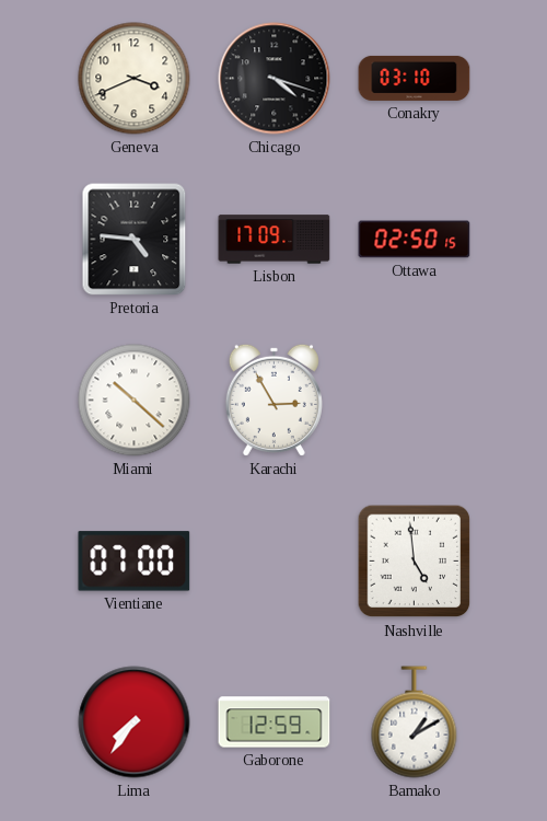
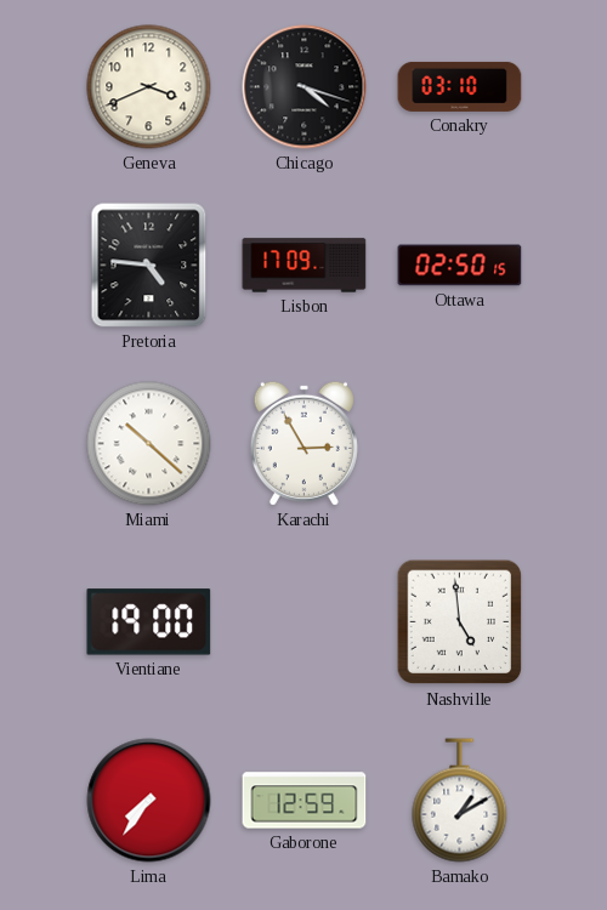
Vientiane: 07:00 -> 19:00
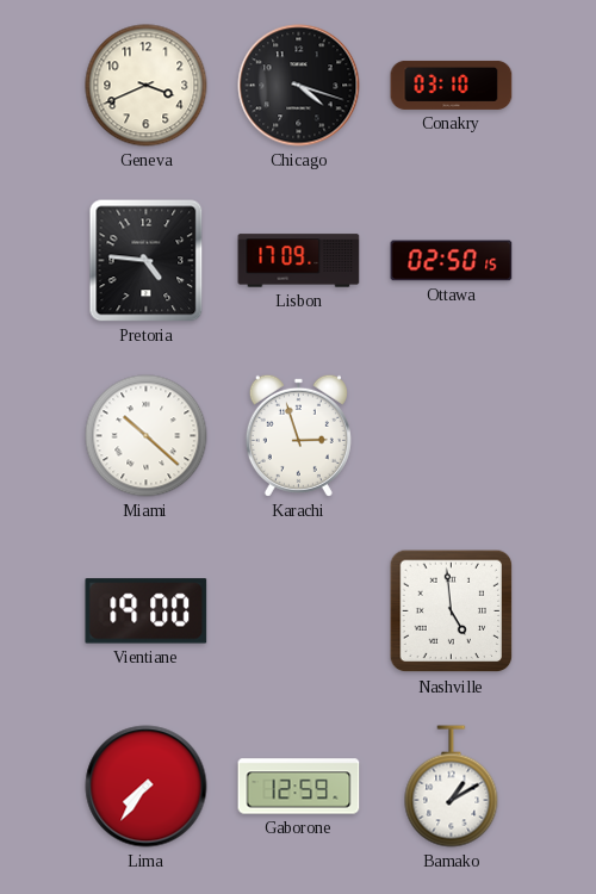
Karachi: 2:55 -> 2:57
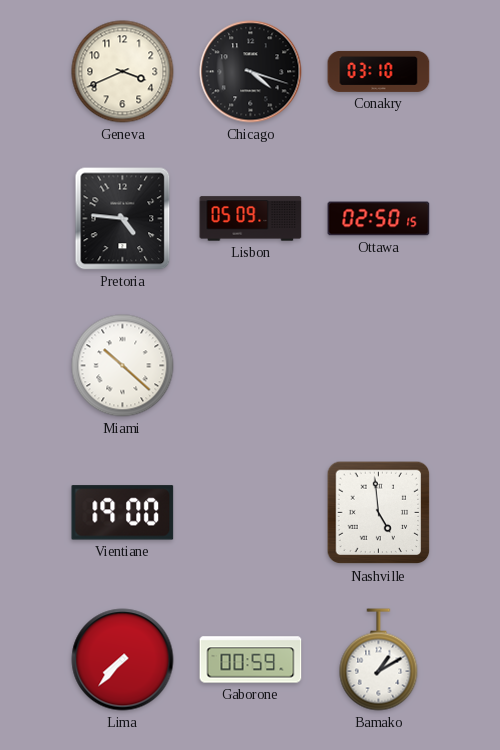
Lisbon: 17:09 -> 05:09
Karachi: 2:57 -> none
Lima: 7:36 -> 7:37
Gaborone: 12:59 -> 00:59
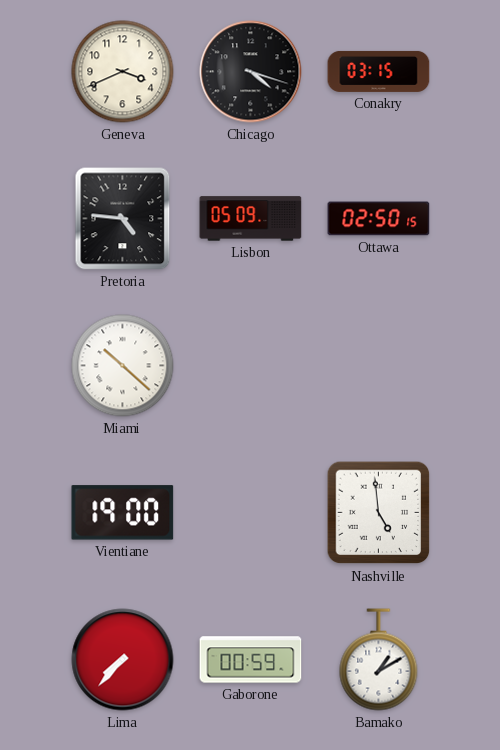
Conakry: 03:10 -> 03:15
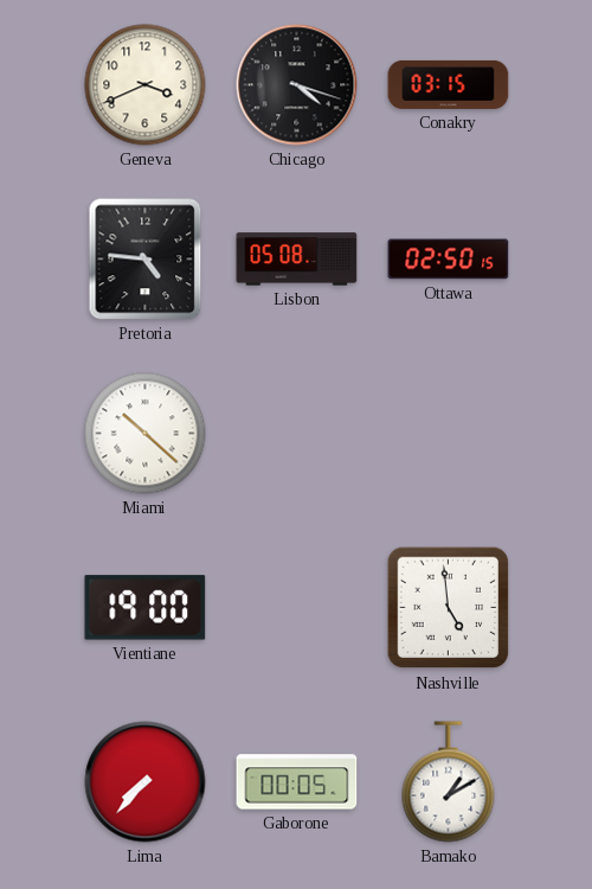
Lisbon: 05:09 -> 05:08
Gaborone: 00:59 -> 00:05
